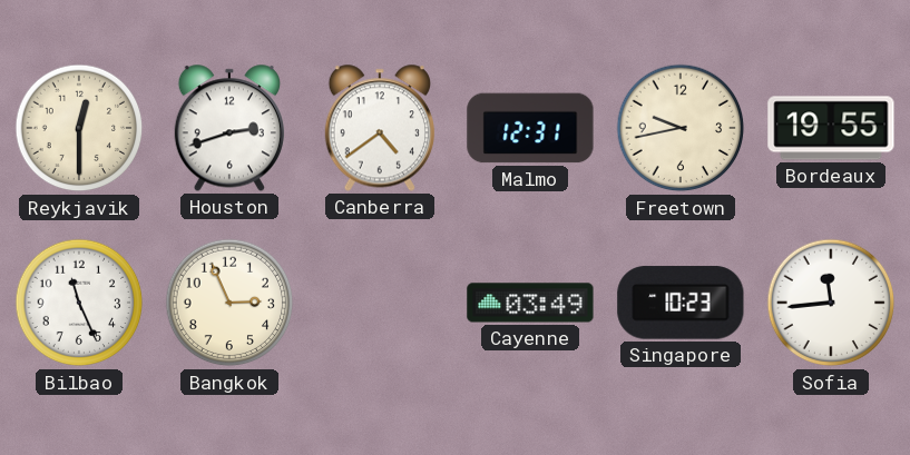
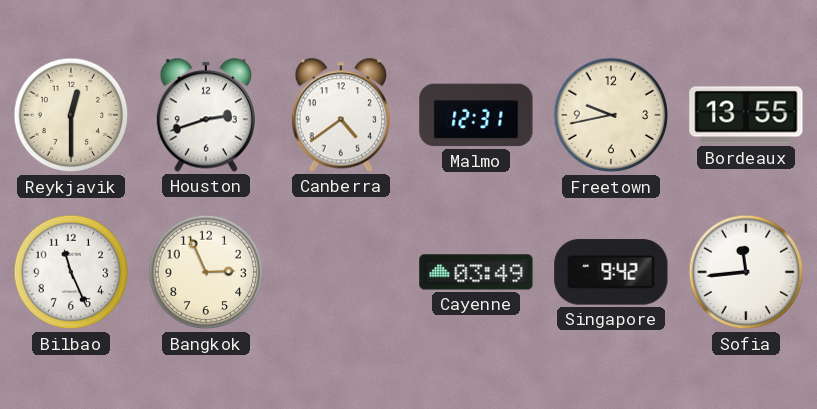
Bordeaux: 19:55 -> 13:55
Singapore: 10:23 -> 9:42
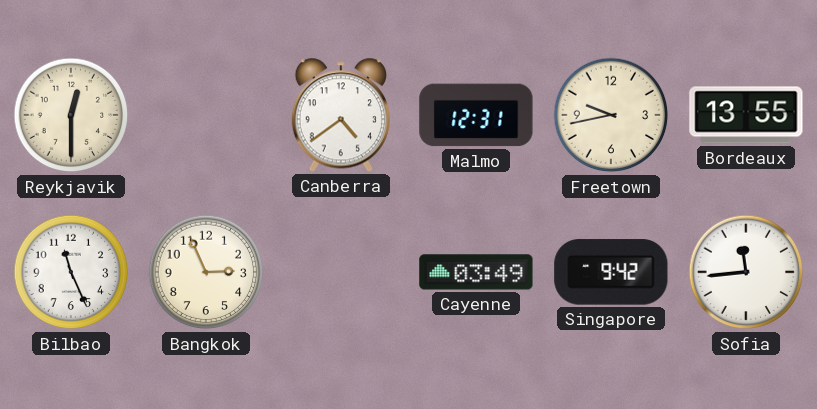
Houston: 2:42 -> none
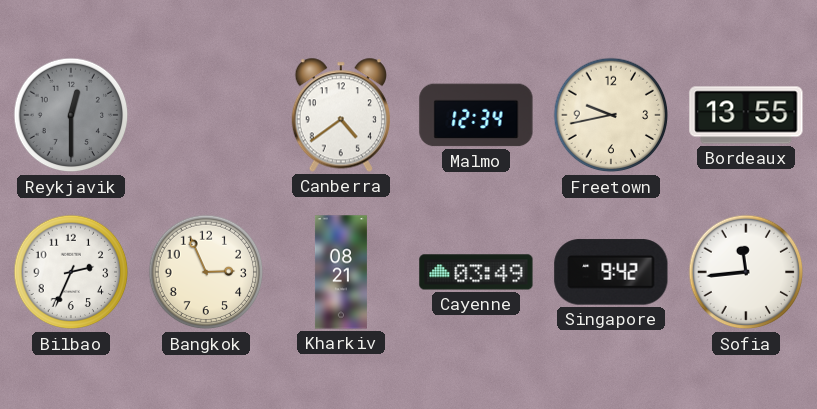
Reykjavik dial: cream -> grey
Malmo: 12:31 -> 12:34
Bilbao: 11:26 -> 2:34
Kharkiv: none -> 08:21
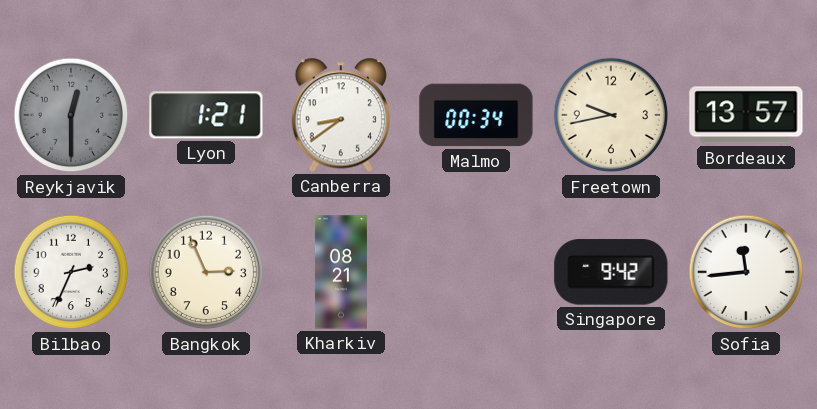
Lyon: none -> 1:21
Canberra: 4:39 -> 8:39
Malmo: 12:34 -> 00:34
Bordeaux: 13:55 -> 13:57
Cayenne: 03:49 -> none
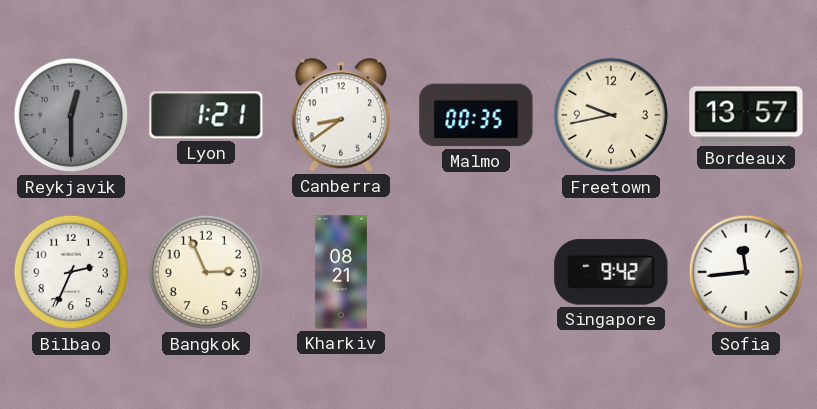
Malmo: 00:34 -> 00:35
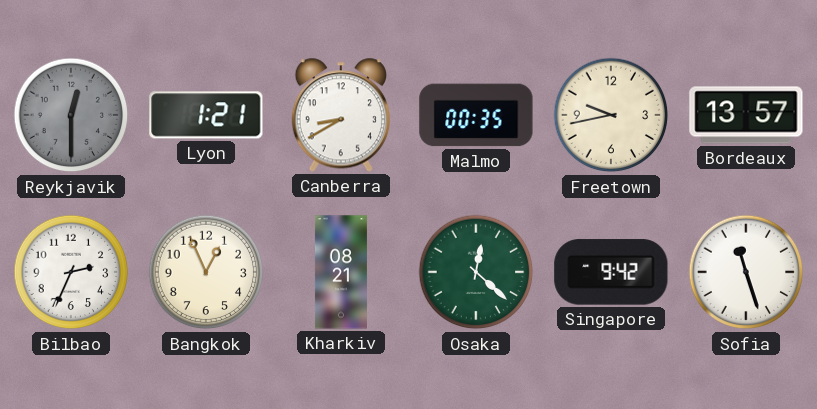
Canberra: 8:39 -> 8:40
Bangkok: 2:56 -> 12:56
Osaka: none -> 12:22
Sofia: 11:44 -> 11:27
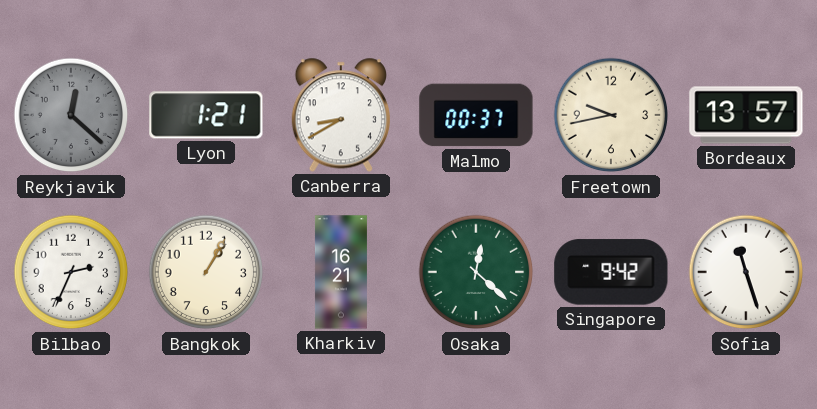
Reykjavik: 12:30 -> 12:22
Malmo: 00:35 -> 00:37
Bangkok: 12:56 -> 1:05
Kharkiv: 08:21 -> 16:21
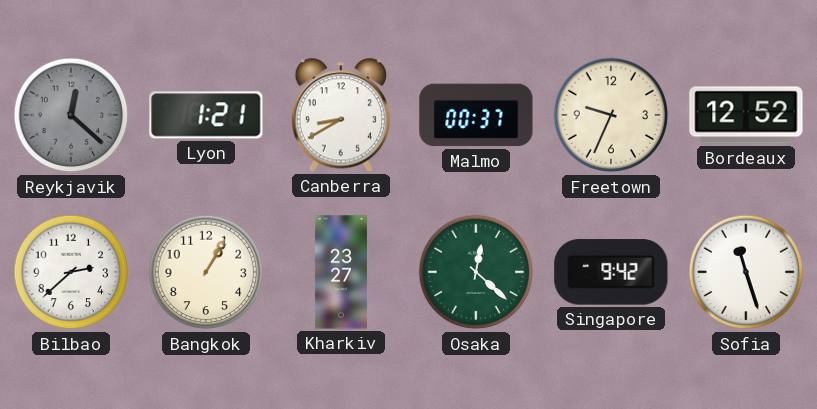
Freetown: 9:43 -> 9:34
Bordeaux: 13:57 -> 12:52
Bilbao: 2:34 -> 2:38
Kharkiv: 16:21 -> 23:27
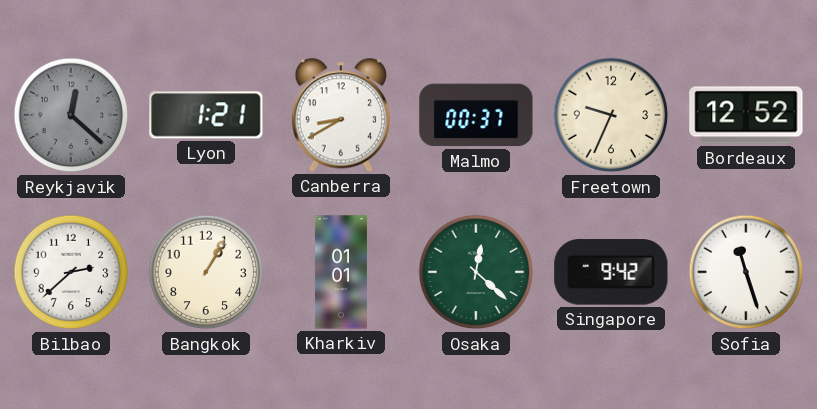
Kharkiv: 23:27 -> 01:01
